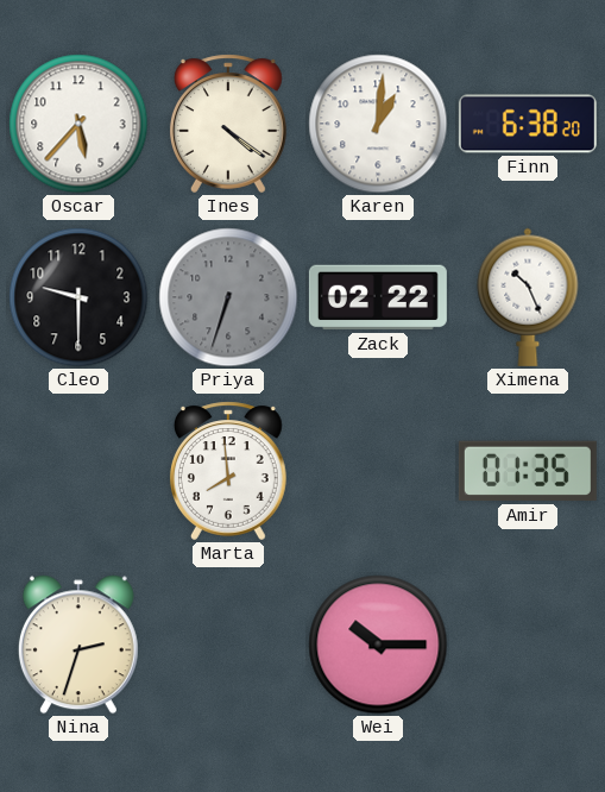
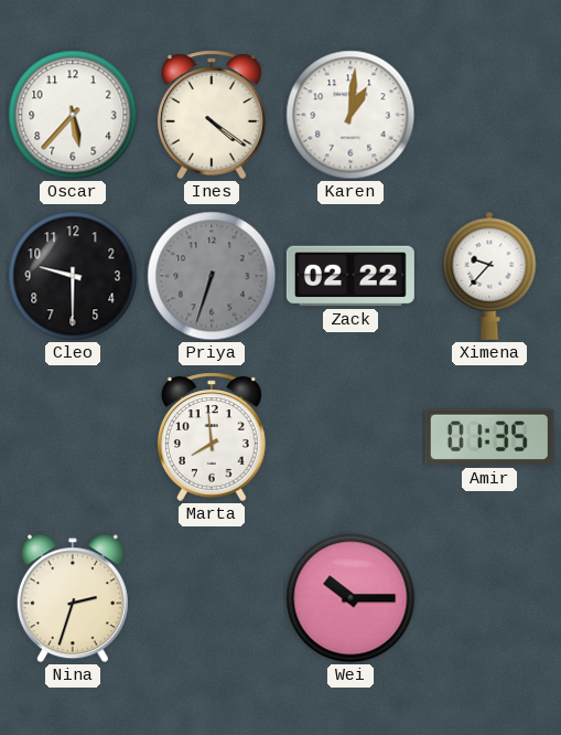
Finn: 6:38 -> none
Ximena: 10:26 -> 9:37
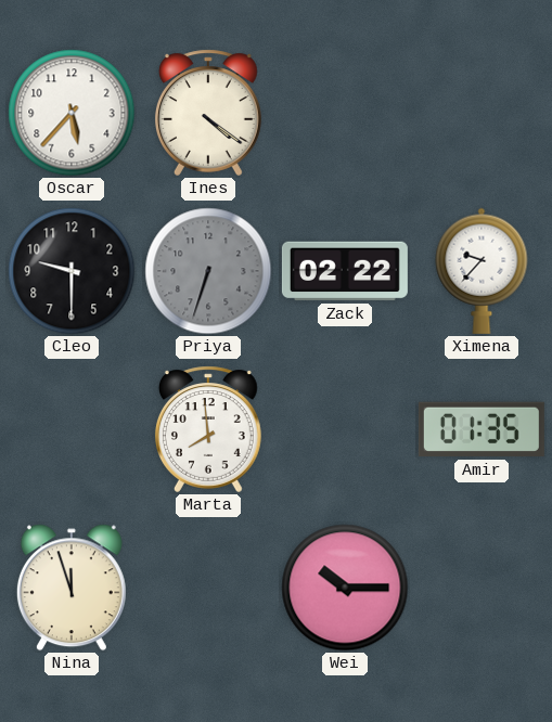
Karen: 1:01 -> none
Nina: 2:33 -> 11:57
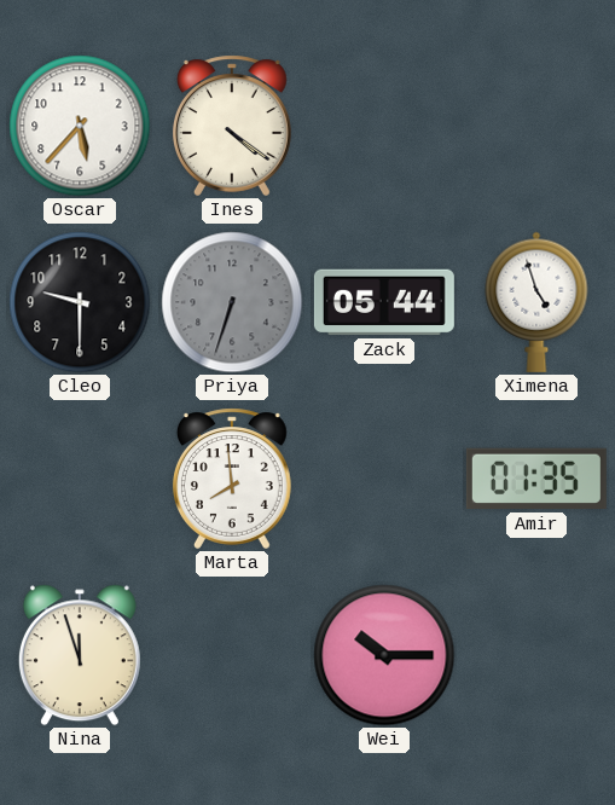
Zack: 02:22 -> 05:44
Ximena: 9:37 -> 4:57
